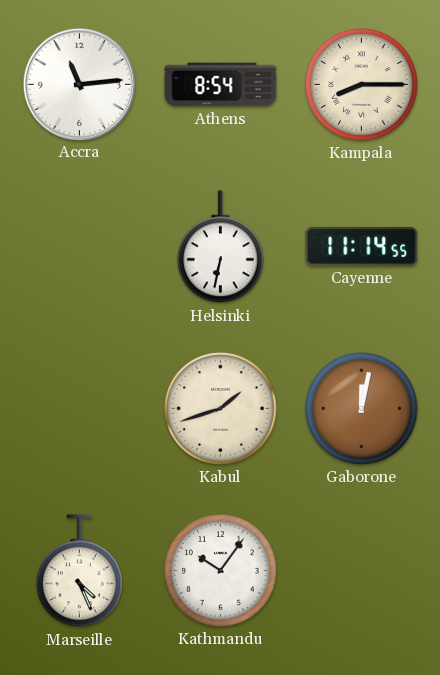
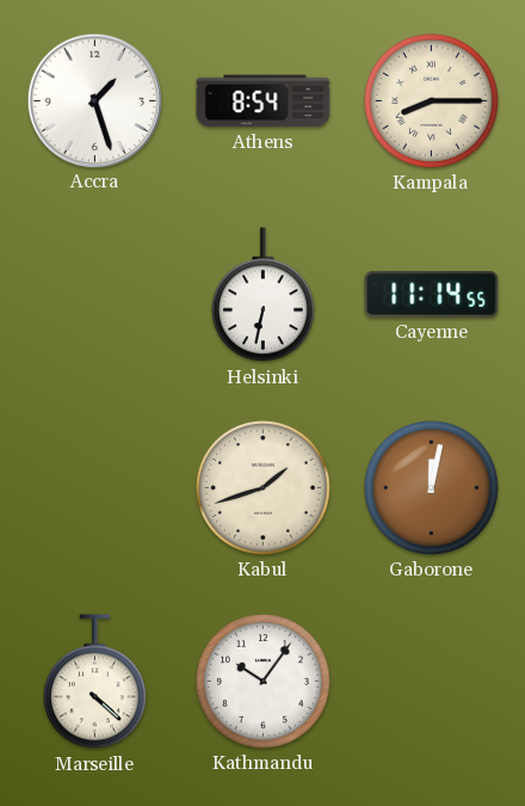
Accra: 11:14 -> 1:27
Marseille: 4:26 -> 4:22
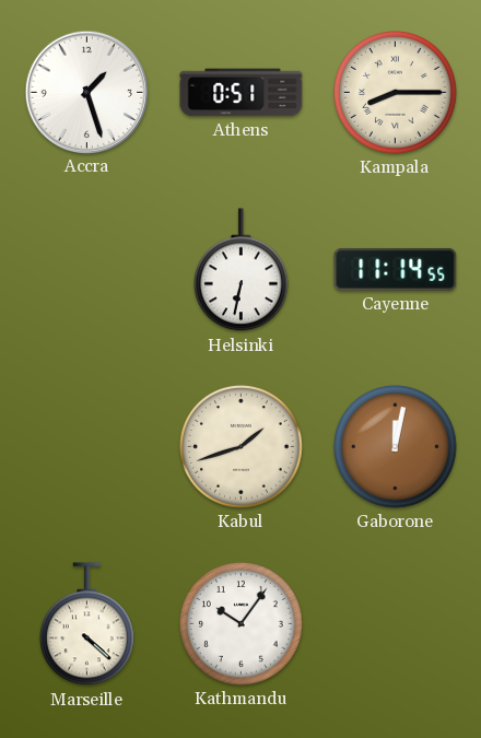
Athens: 8:54 -> 0:51
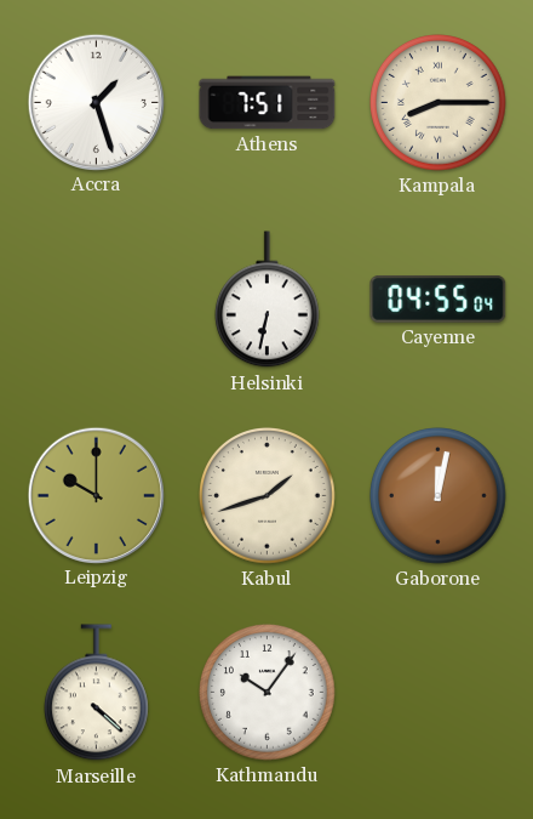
Athens: 0:51 -> 7:51
Cayenne: 11:14 -> 04:55
Leipzig: none -> 10:00
